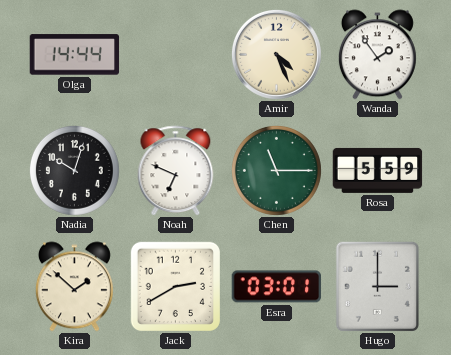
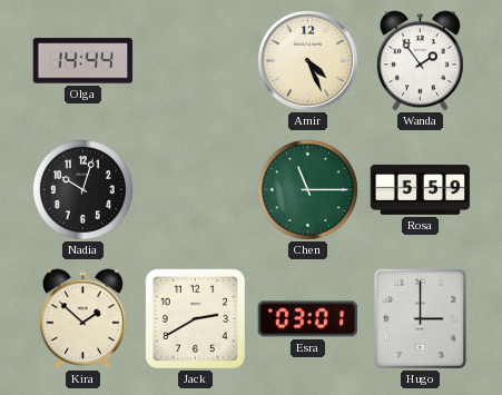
Noah: 6:49 -> none
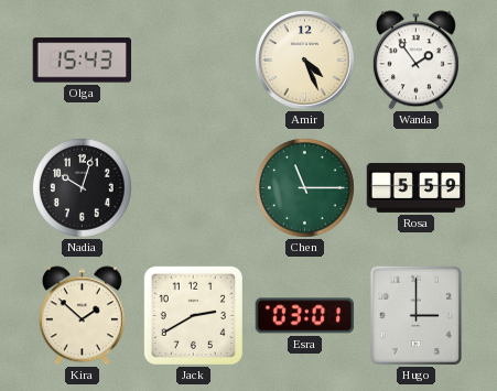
Olga: 14:44 -> 15:43
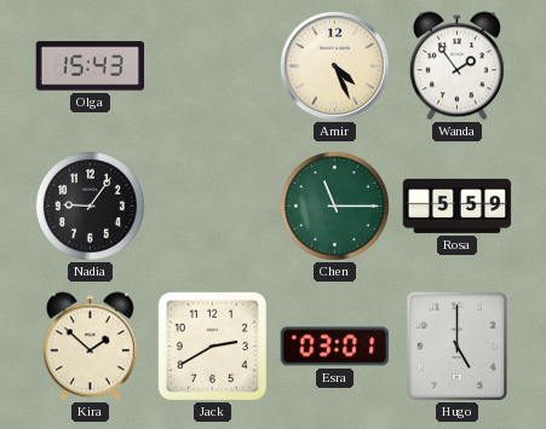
Nadia: 10:03 -> 9:06
Hugo: 3:00 -> 5:00
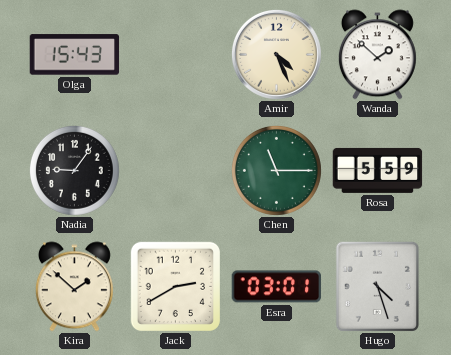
Wanda: 1:54 -> 1:52
Hugo: 5:00 -> 4:27
